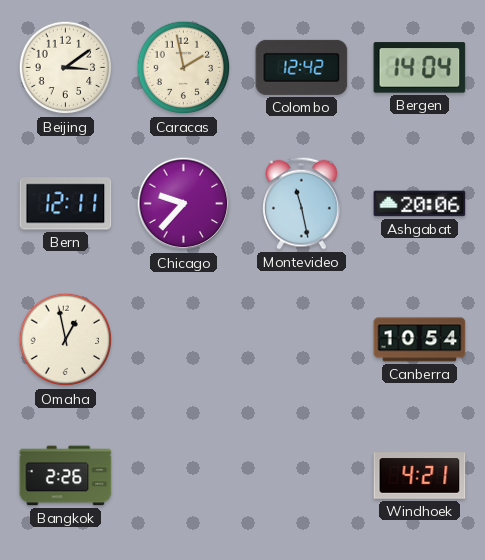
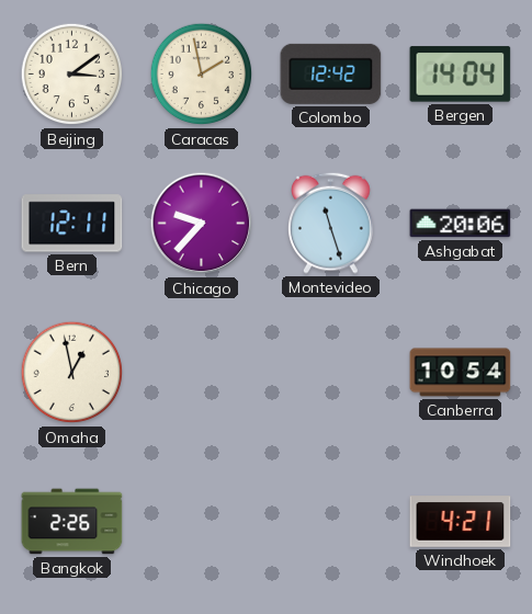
Montevideo: 11:28 -> 11:27
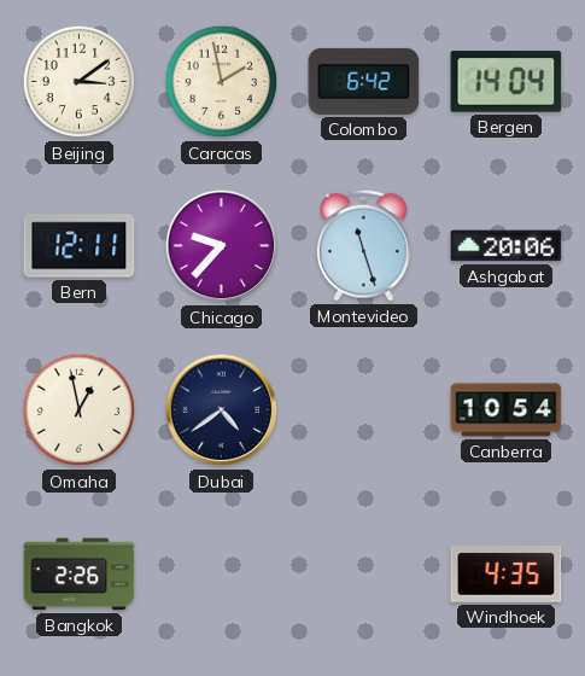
Colombo: 12:42 -> 6:42
Dubai: none -> 4:39
Windhoek: 4:21 -> 4:35
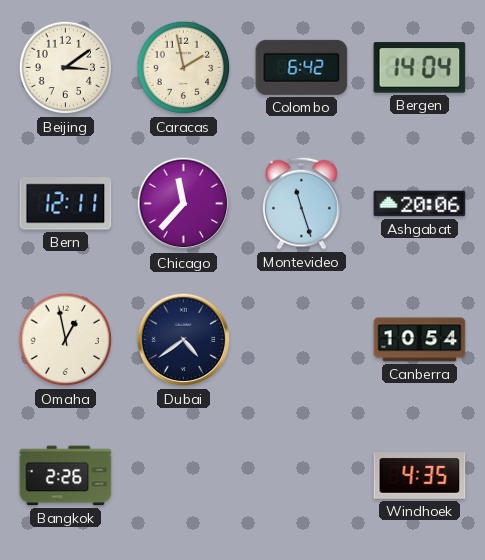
Chicago: 9:37 -> 11:37
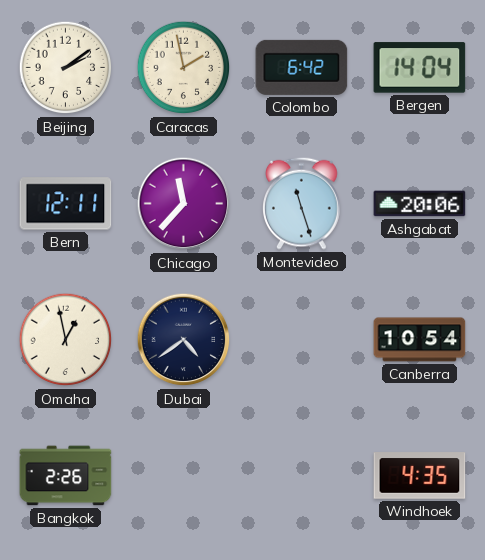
Beijing: 3:09 -> 2:09
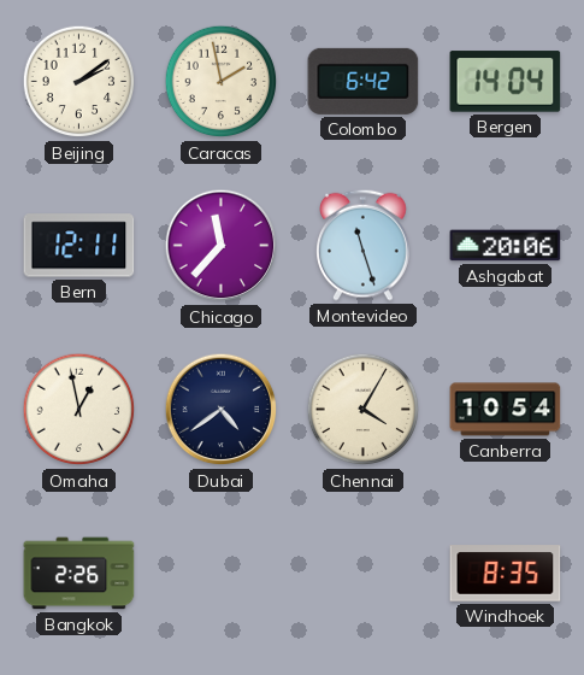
Chennai: none -> 4:05
Windhoek: 4:35 -> 8:35
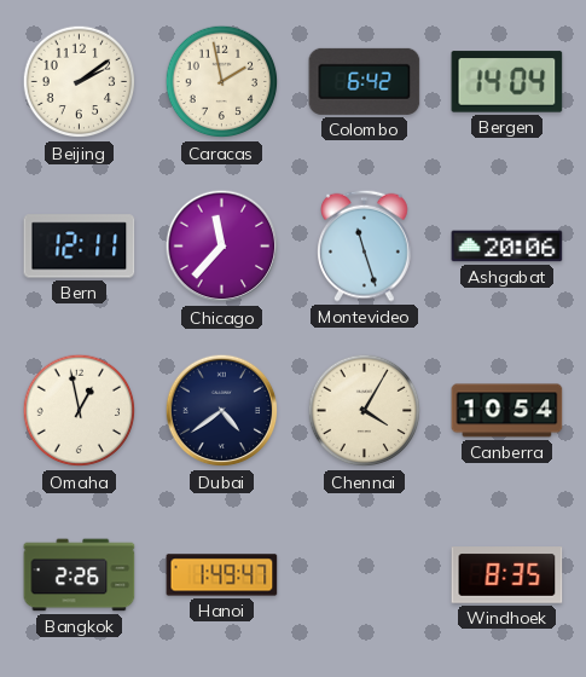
Hanoi: none -> 1:49
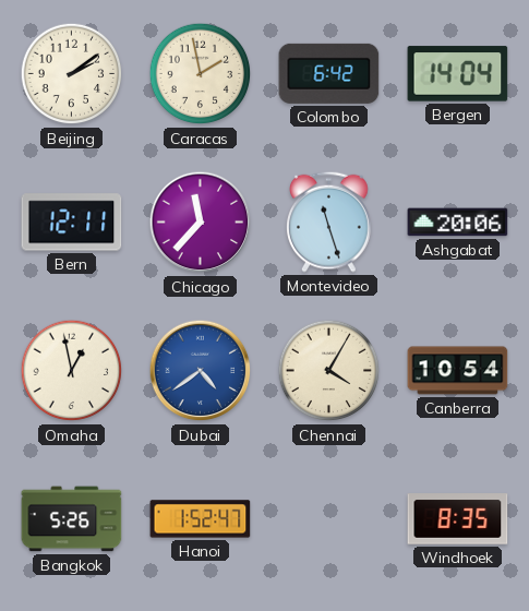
Dubai dial: navy -> blue
Bangkok: 2:26 -> 5:26
Hanoi: 1:49 -> 1:52
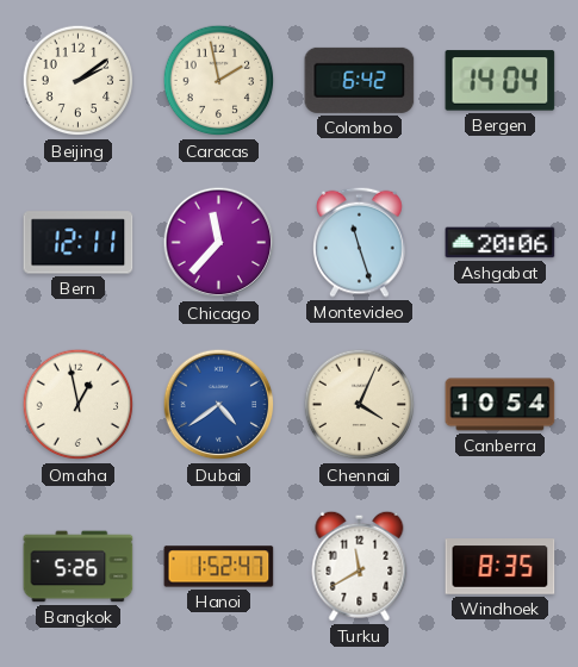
Chennai: 4:05 -> 4:04
Turku: none -> 11:40
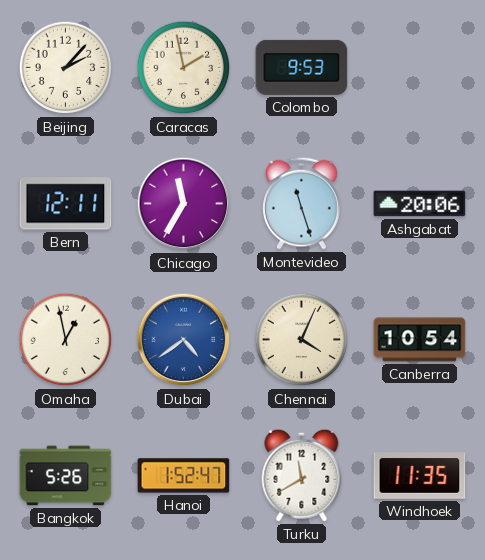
Beijing: 2:09 -> 2:07
Colombo: 6:42 -> 9:53
Bergen: 14:04 -> none
Chicago: 11:37 -> 11:35
Windhoek: 8:35 -> 11:35
